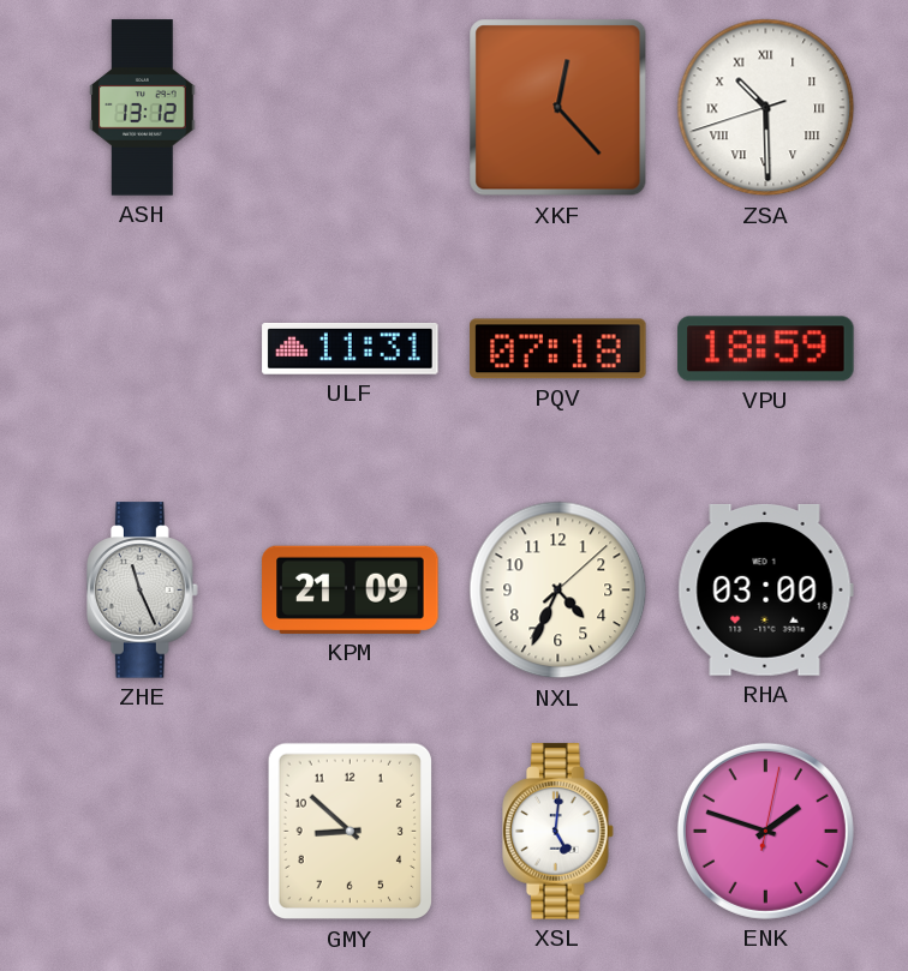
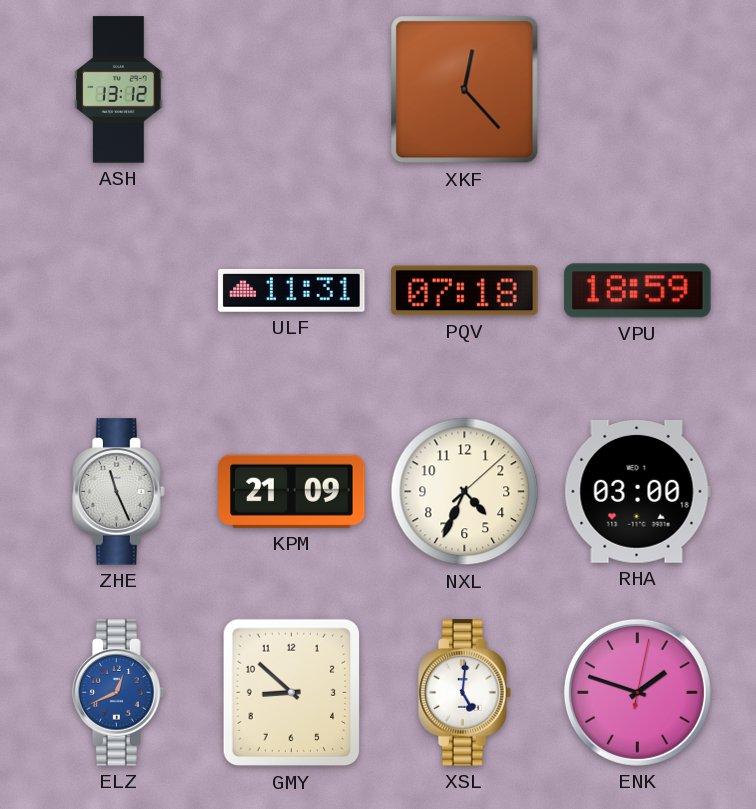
ZSA: 10:29 -> none
ELZ: none -> 12:41
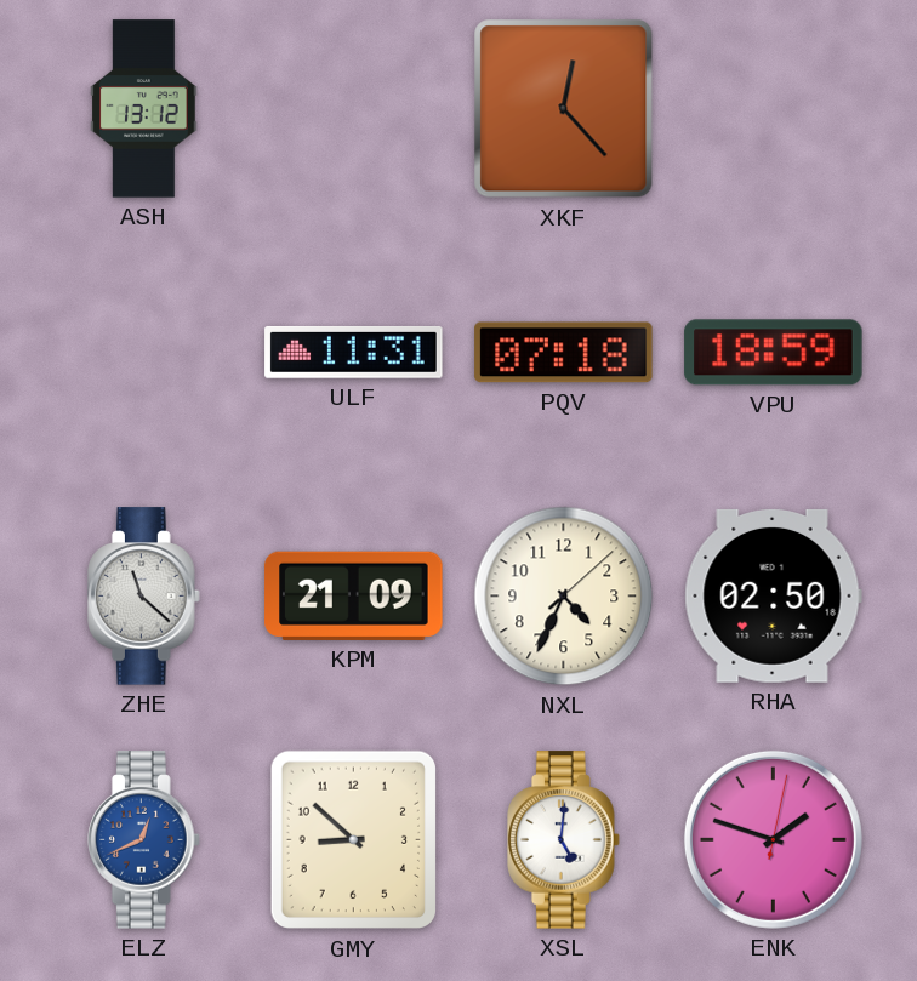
ZHE: 11:26 -> 11:22
RHA: 03:00 -> 02:50
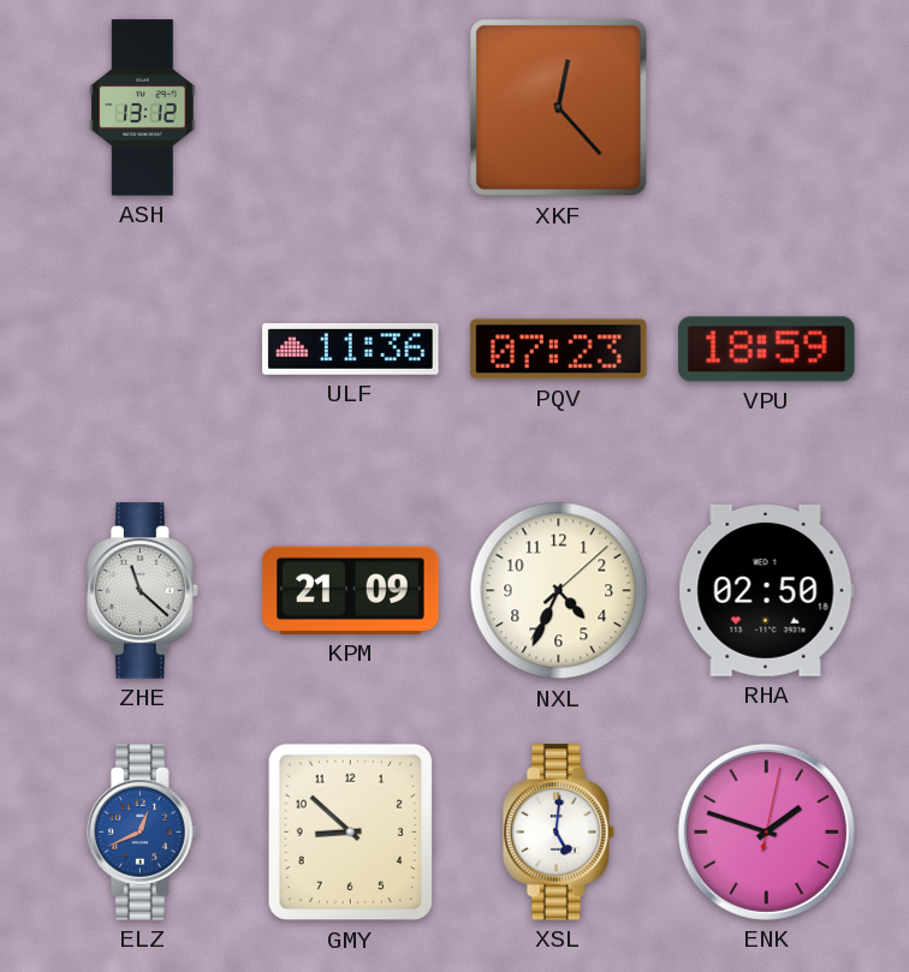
ULF: 11:31 -> 11:36
PQV: 07:18 -> 07:23
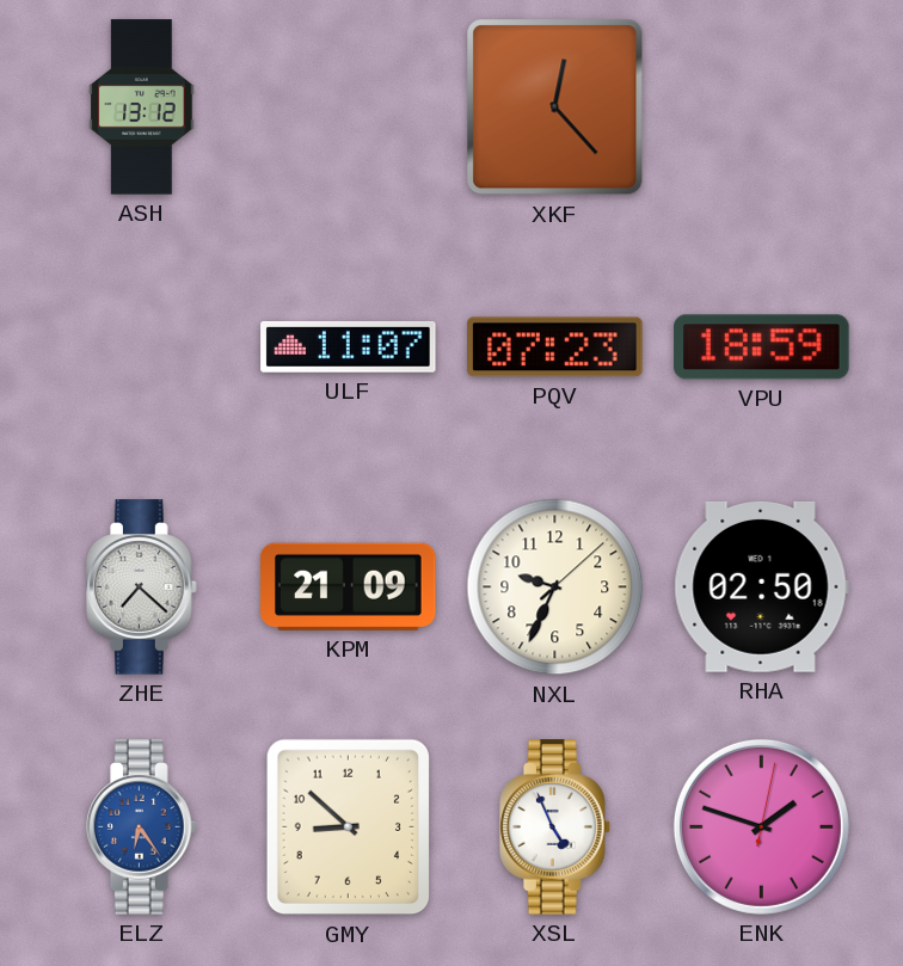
ULF: 11:36 -> 11:07
ZHE: 11:22 -> 7:22
NXL: 4:34 -> 9:34
ELZ: 12:41 -> 6:24
XSL: 5:01 -> 4:56
